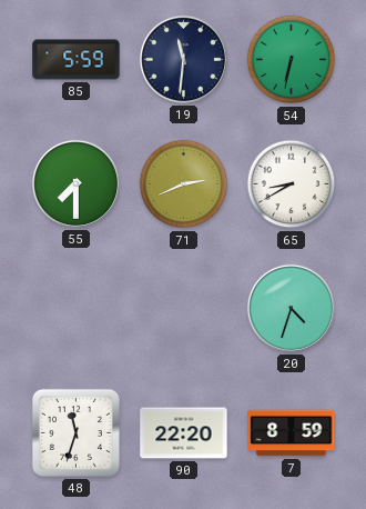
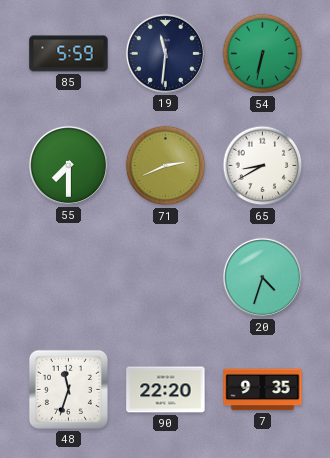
7: 8:59 -> 9:35
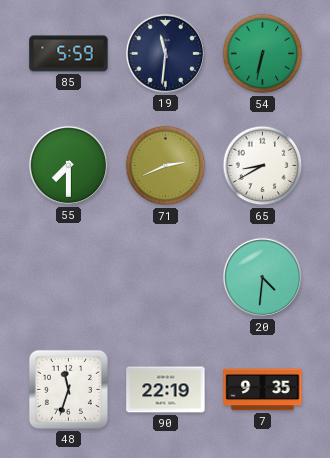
20: 4:33 -> 4:31
90: 22:20 -> 22:19
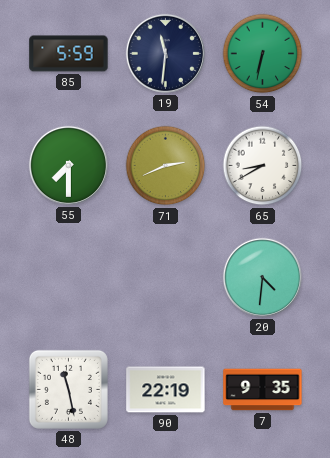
48: 11:33 -> 11:28
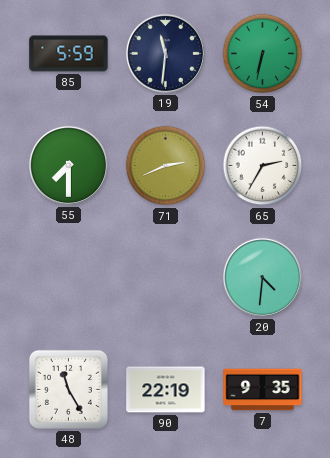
65: 8:40 -> 2:35
48: 11:28 -> 11:25
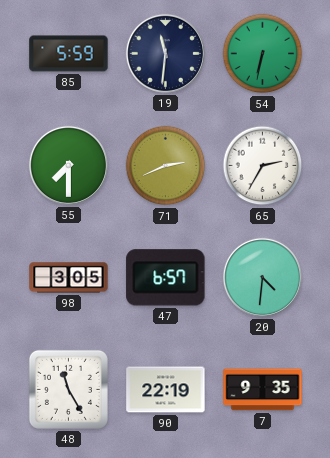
98: none -> 3:05
47: none -> 6:57
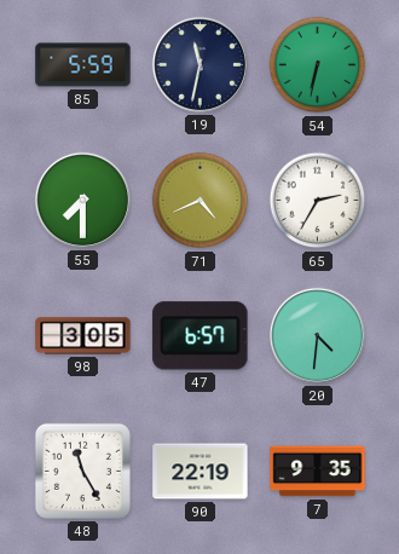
19: 11:31 -> 11:32
71: 2:41 -> 4:41
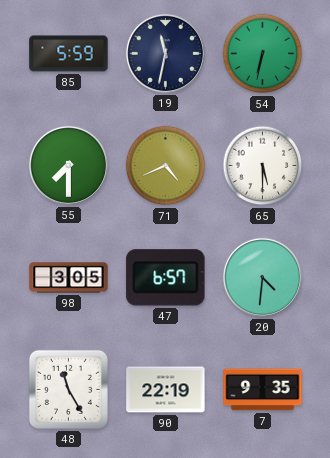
65: 2:35 -> 5:30
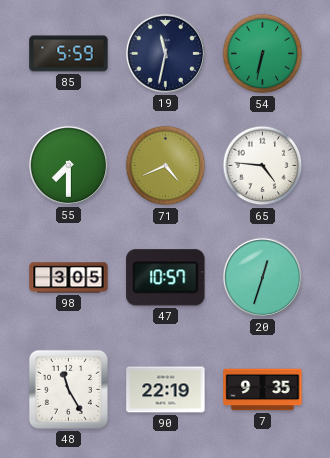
65: 5:30 -> 4:46
47: 6:57 -> 10:57
20: 4:31 -> 12:33
